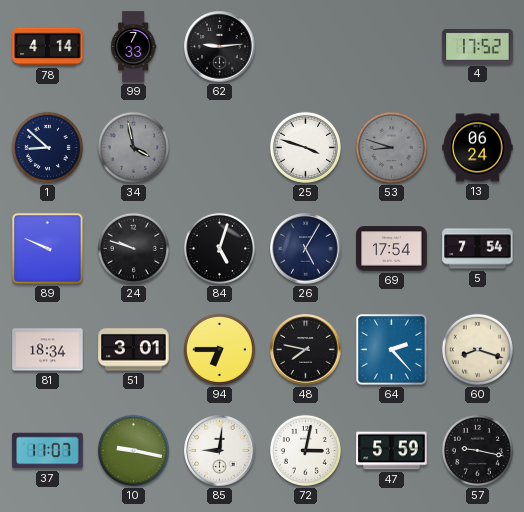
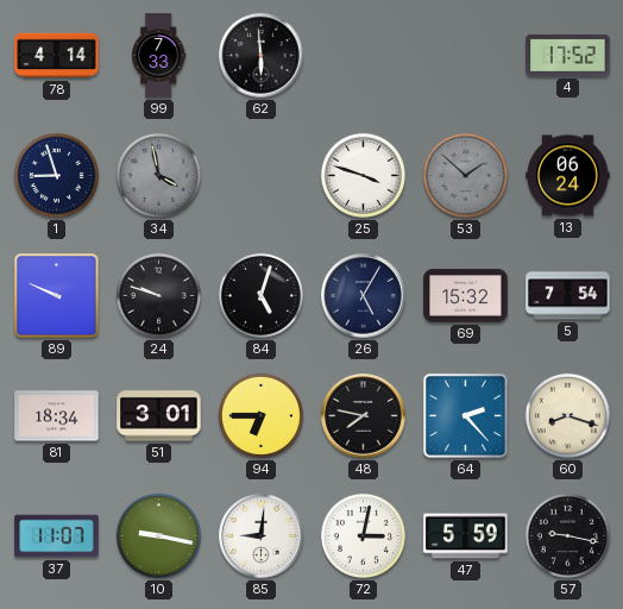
62: 9:14 -> 5:59
1: 8:52 -> 8:57
53: 8:48 -> 1:52
69: 17:54 -> 15:32
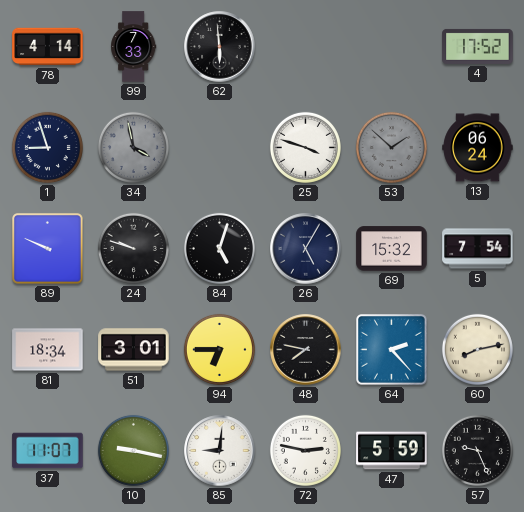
60: 8:18 -> 8:13
72: 3:02 -> 2:47
57: 9:17 -> 9:26
